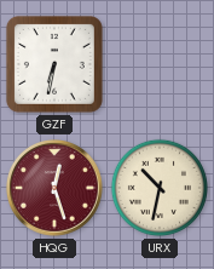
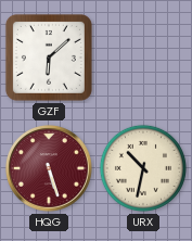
GZF: 6:32 -> 6:08
HQG: 12:27 -> 5:27
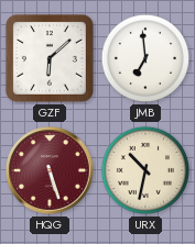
JMB: none -> 6:59
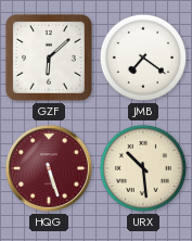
JMB: 6:59 -> 7:21
URX: 10:32 -> 10:29
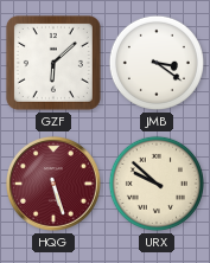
JMB: 7:21 -> 3:21
URX: 10:29 -> 9:52
